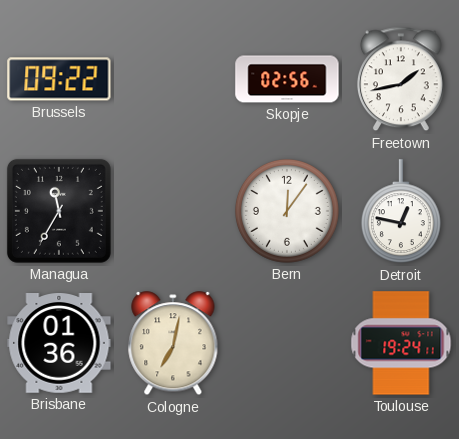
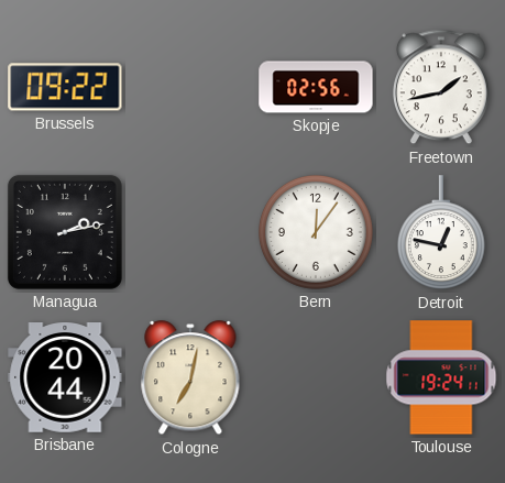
Managua: 11:35 -> 2:13
Brisbane: 01:36 -> 20:44
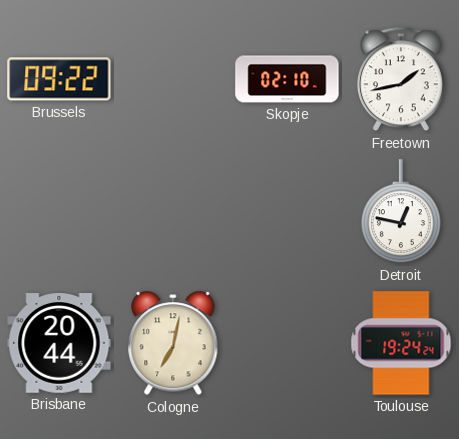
Skopje: 02:56 -> 02:10
Managua: 2:13 -> none
Bern: 12:06 -> none
Toulouse: 19:24:11 -> 19:24:24
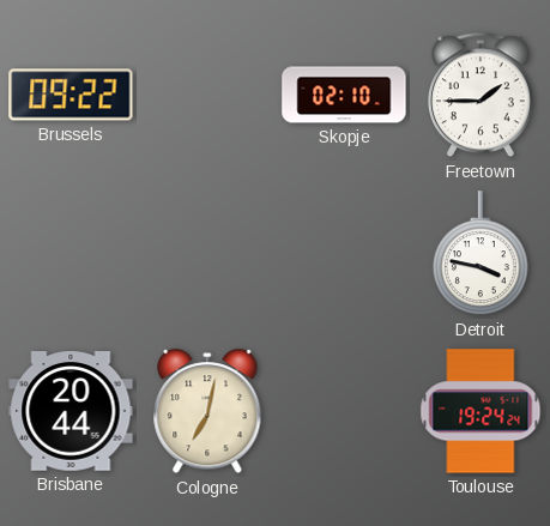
Freetown: 1:43 -> 1:45
Detroit: 12:47 -> 3:47
